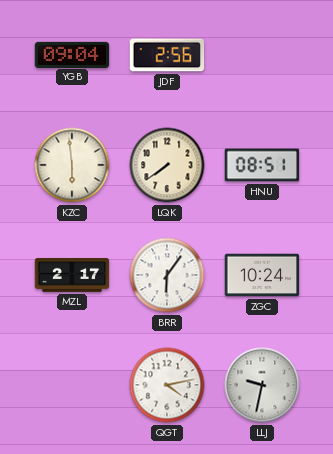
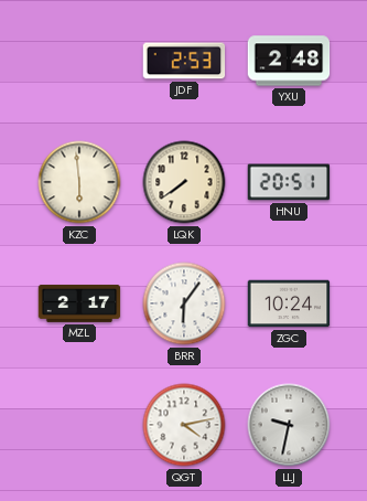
YGB: 09:04 -> none
JDF: 2:56 -> 2:53
YXU: none -> 2:48
HNU: 08:51 -> 20:51
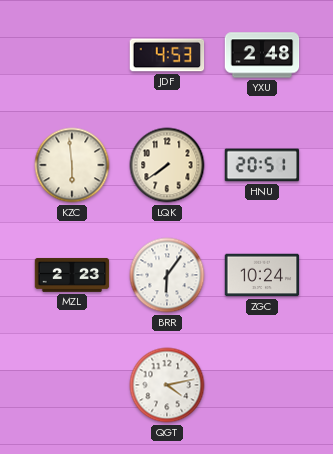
JDF: 2:53 -> 4:53
MZL: 2:17 -> 2:23
LLJ: 9:32 -> none
